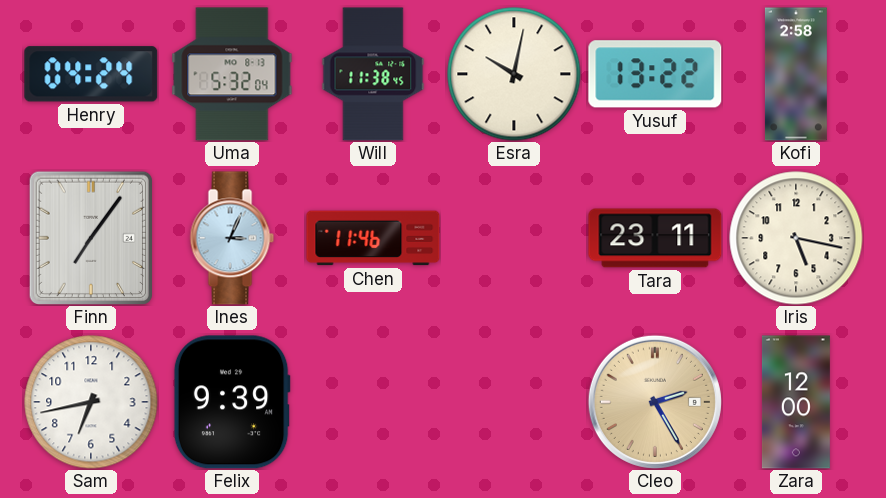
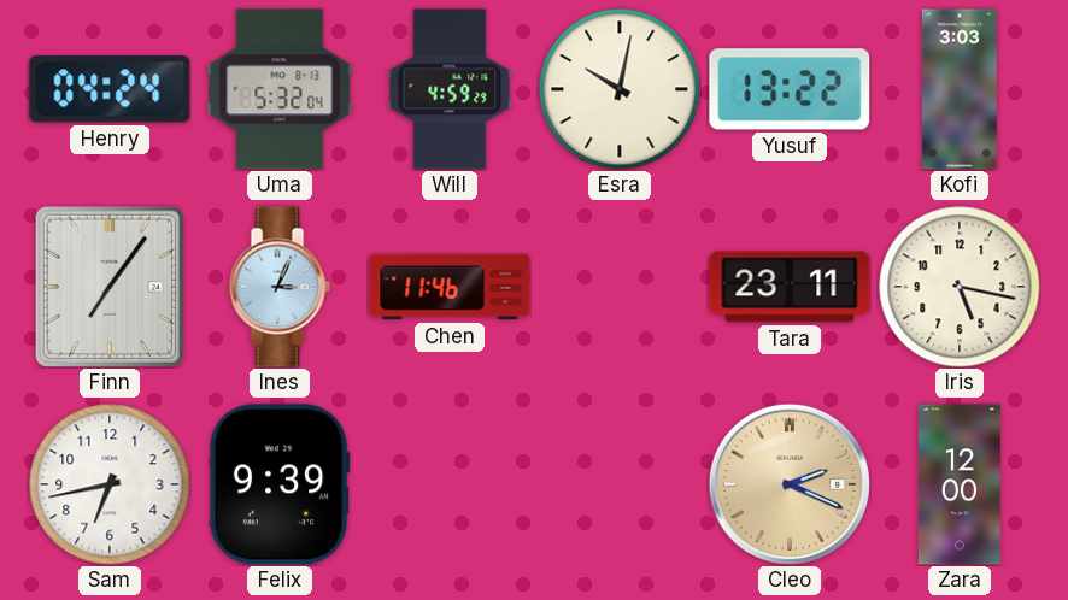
Will: 11:38 -> 4:59
Kofi: 2:58 -> 3:03
Cleo: 2:25 -> 2:19
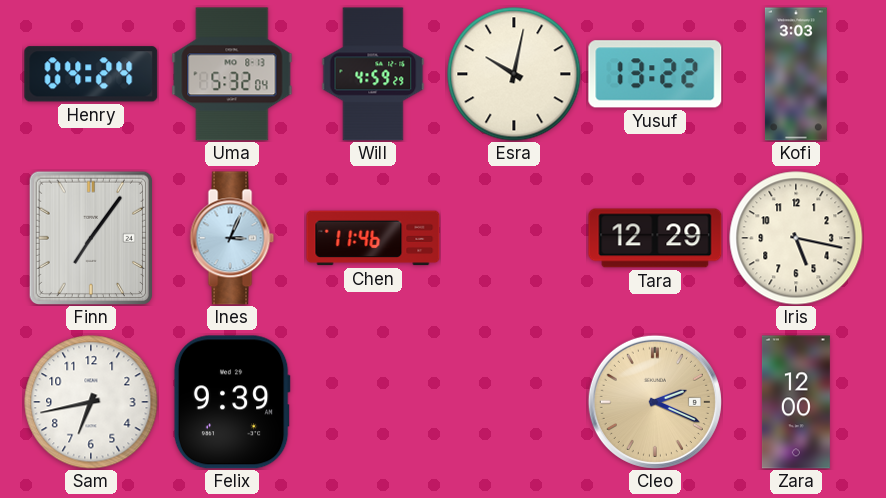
Tara: 23:11 -> 12:29
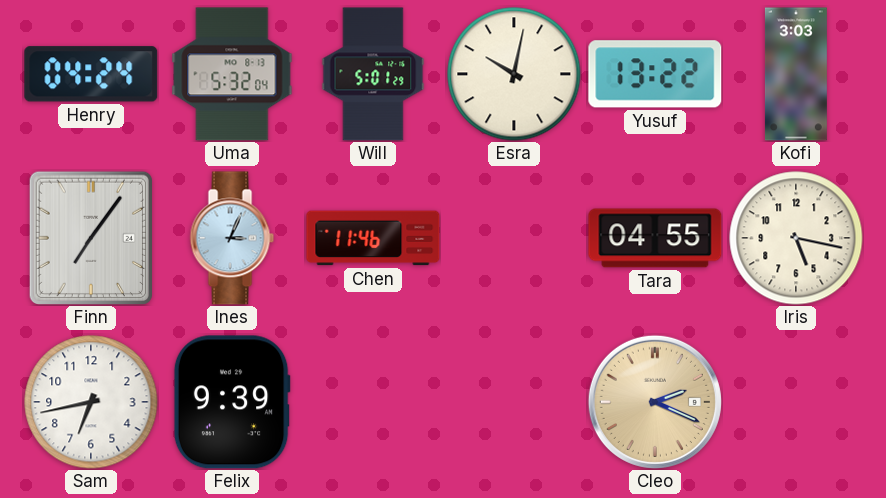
Will: 4:59 -> 5:01
Tara: 12:29 -> 04:55
Zara: 12:00 -> none
